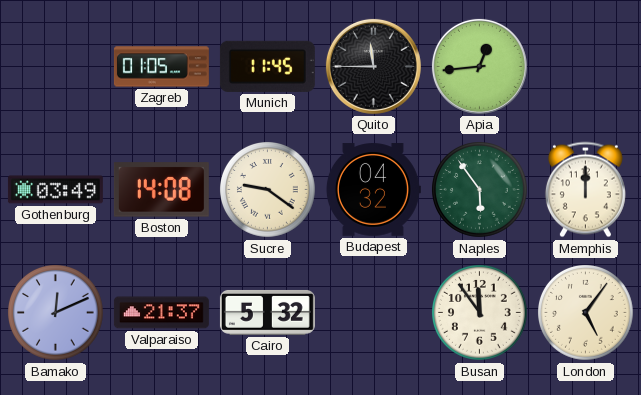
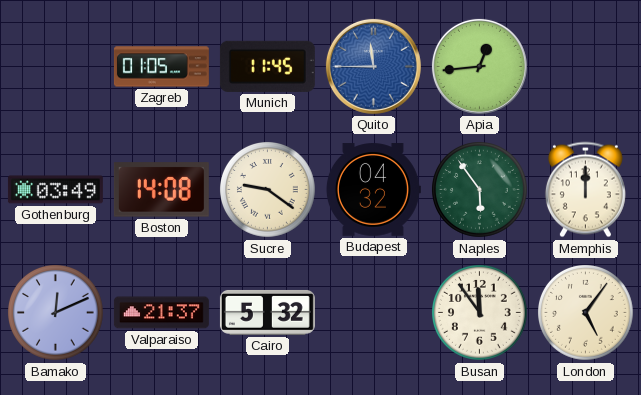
Quito dial: black -> blue
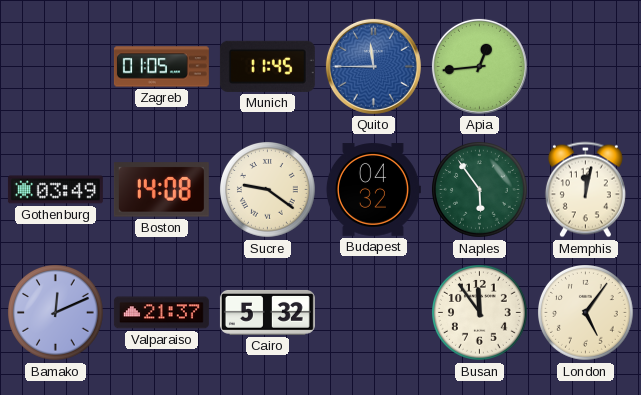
Memphis: 12:00 -> 12:02
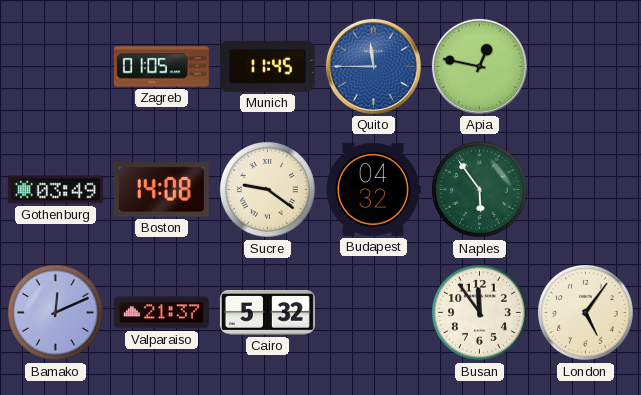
Apia: 12:44 -> 12:47
Memphis: 12:02 -> none
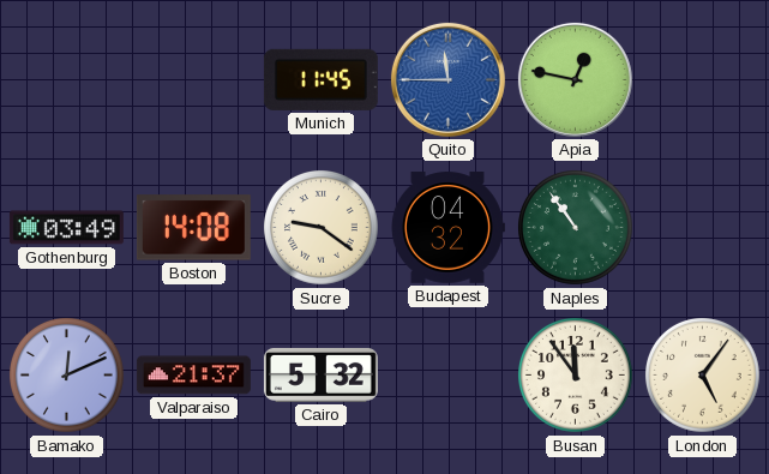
Zagreb: 01:05 -> none
Naples: 5:54 -> 10:54
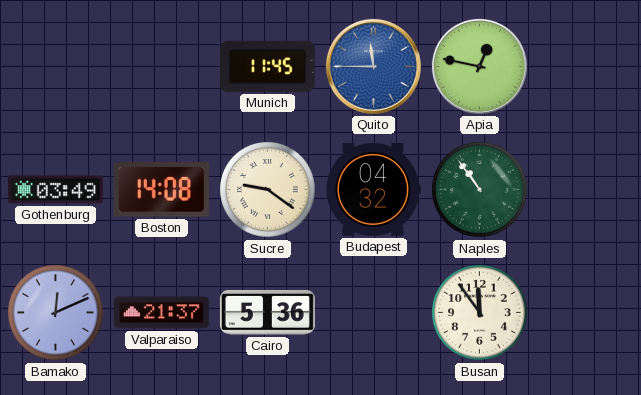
Cairo: 5:32 -> 5:36
London: 5:06 -> none
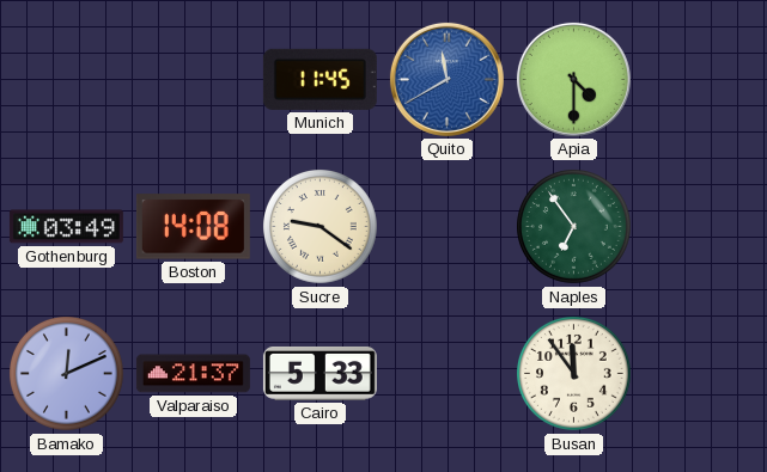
Quito: 11:45 -> 11:40
Apia: 12:47 -> 4:30
Budapest: 04:32 -> none
Naples: 10:54 -> 6:54
Cairo: 5:36 -> 5:33
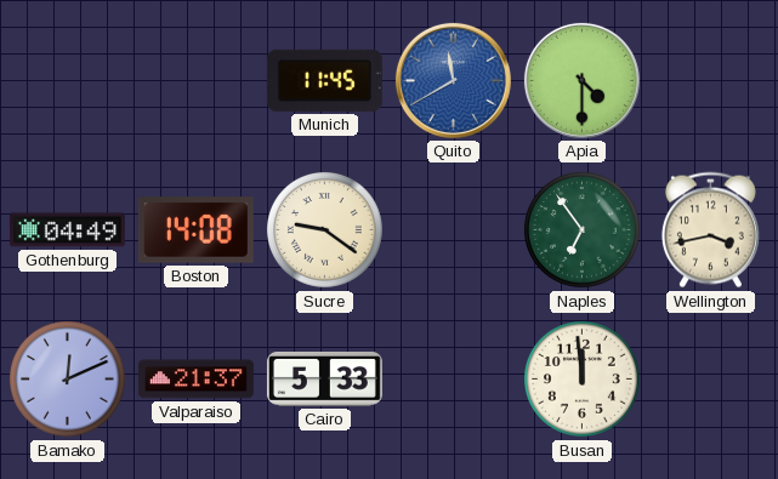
Gothenburg: 03:49 -> 04:49
Wellington: none -> 3:43
Busan: 11:54 -> 11:59
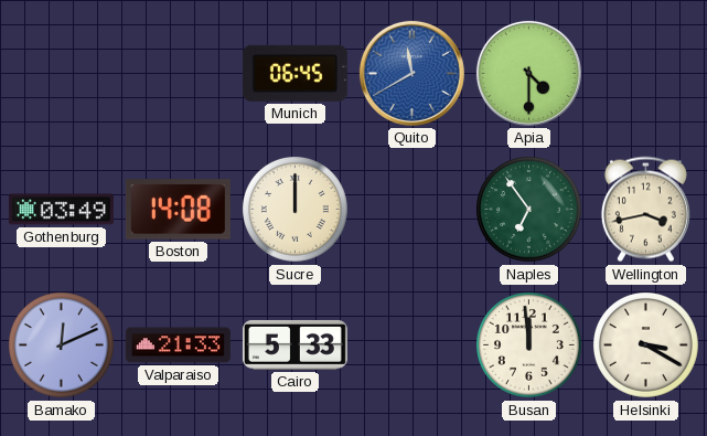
Munich: 11:45 -> 06:45
Gothenburg: 04:49 -> 03:49
Sucre: 9:21 -> 12:00
Valparaiso: 21:37 -> 21:33
Helsinki: none -> 3:20
